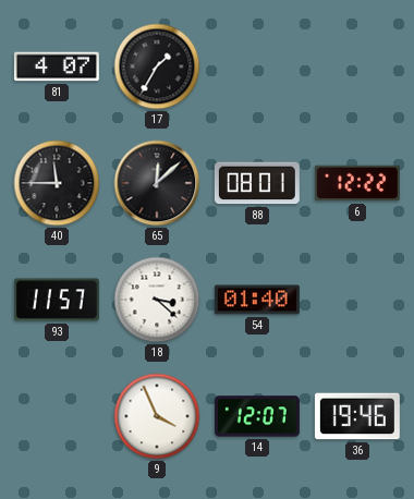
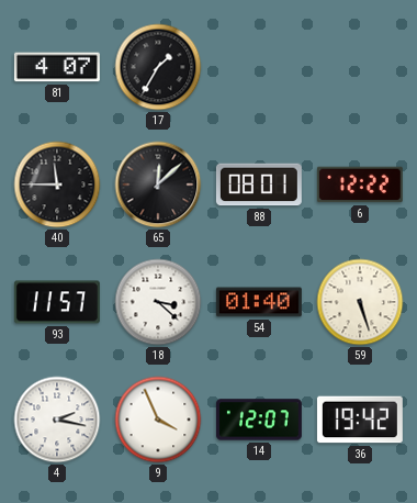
59: none -> 5:27
4: none -> 2:17
36: 19:46 -> 19:42
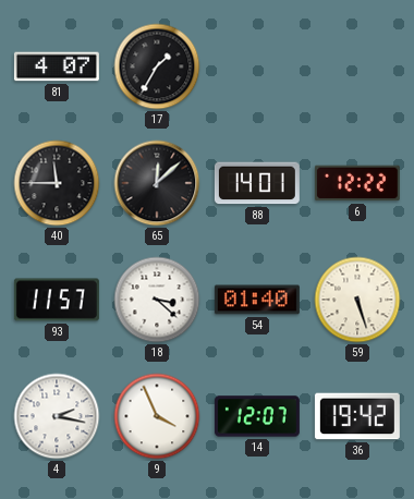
88: 08:01 -> 14:01
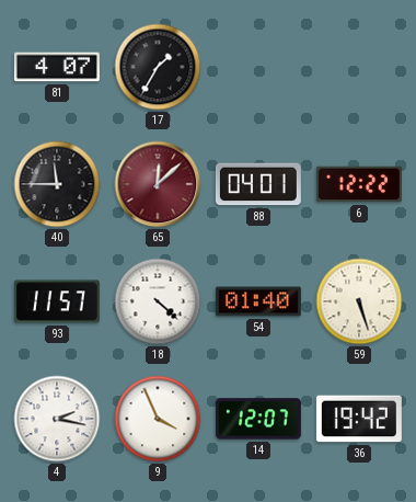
65 dial: black -> burgundy
88: 14:01 -> 04:01
18: 3:22 -> 4:22
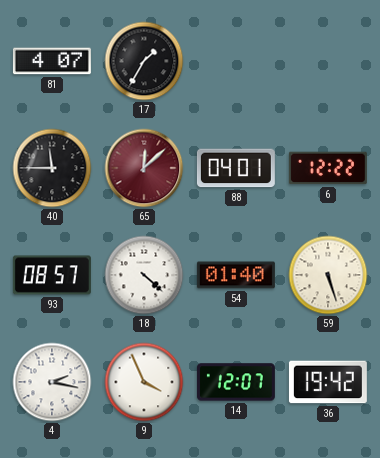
93: 11:57 -> 08:57
